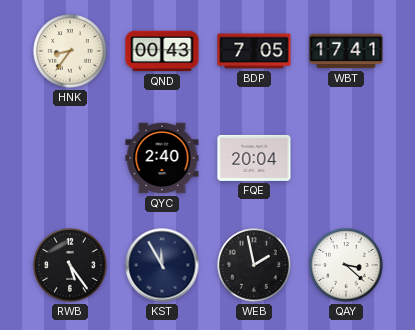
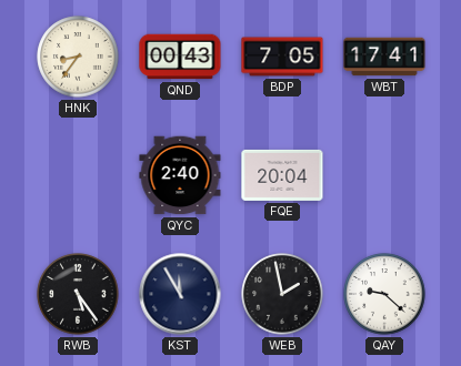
QAY: 3:22 -> 9:22
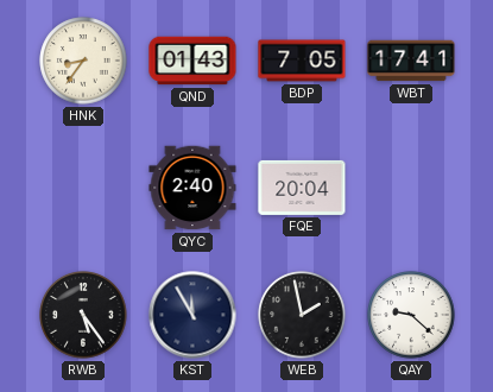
QND: 00:43 -> 01:43
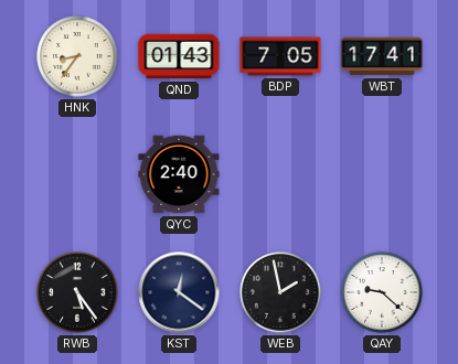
FQE: 20:04 -> none
KST: 11:55 -> 12:21
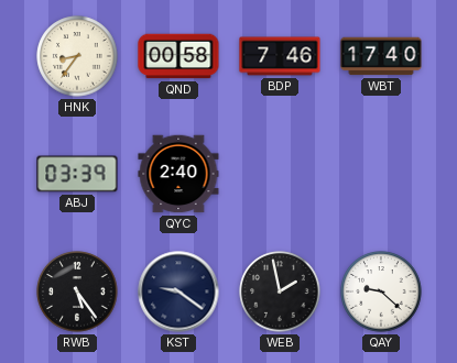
QND: 01:43 -> 00:58
BDP: 7:05 -> 7:46
WBT: 17:41 -> 17:40
ABJ: none -> 03:39
KST: 12:21 -> 9:21
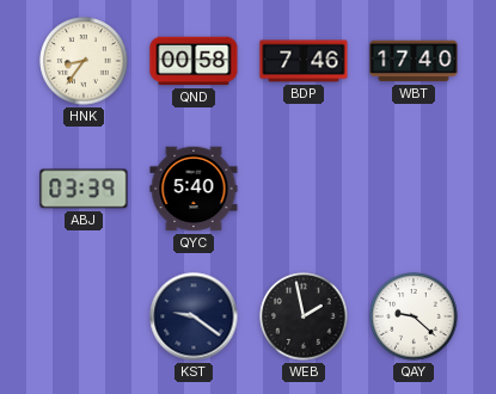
QYC: 2:40 -> 5:40
RWB: 5:24 -> none
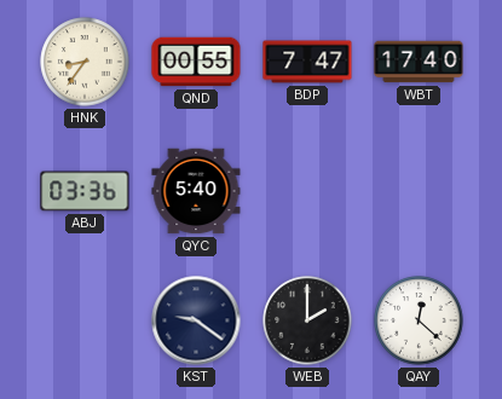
QND: 00:58 -> 00:55
BDP: 7:46 -> 7:47
ABJ: 03:39 -> 03:36
WEB: 1:58 -> 2:00
QAY: 9:22 -> 12:22
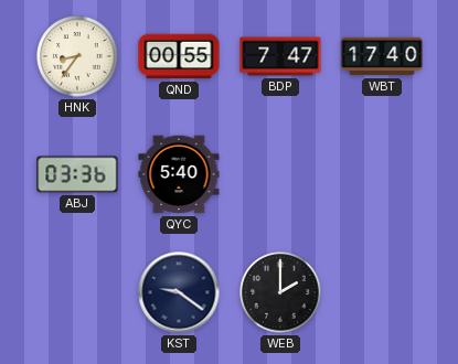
QAY: 12:22 -> none
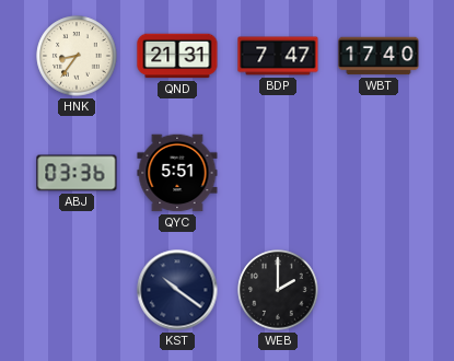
QND: 00:55 -> 21:31
QYC: 5:40 -> 5:51
KST: 9:21 -> 10:21
